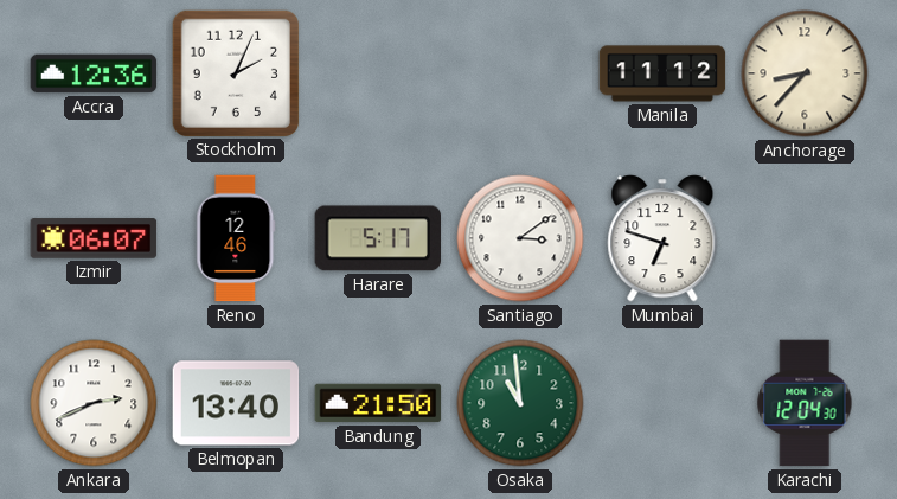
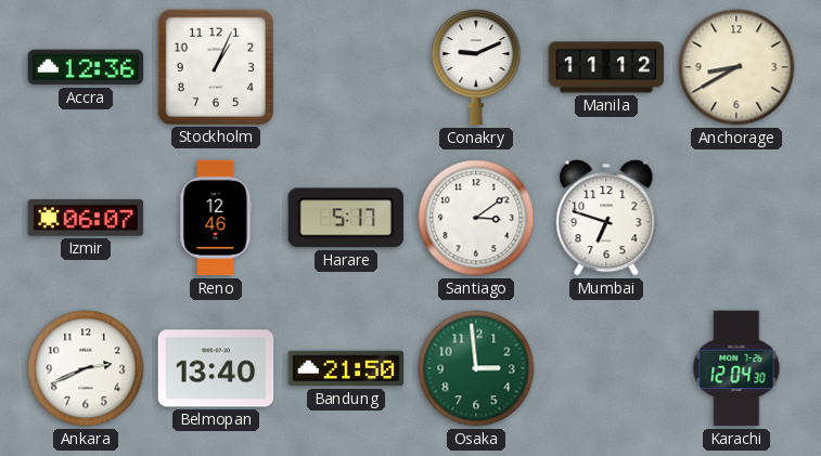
Stockholm: 2:04 -> 1:04
Conakry: none -> 9:11
Anchorage: 8:37 -> 8:40
Osaka: 10:59 -> 2:59
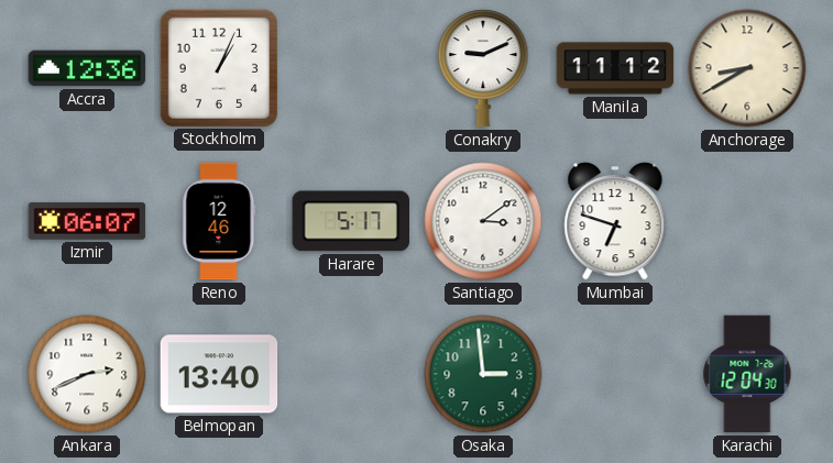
Bandung: 21:50 -> none
